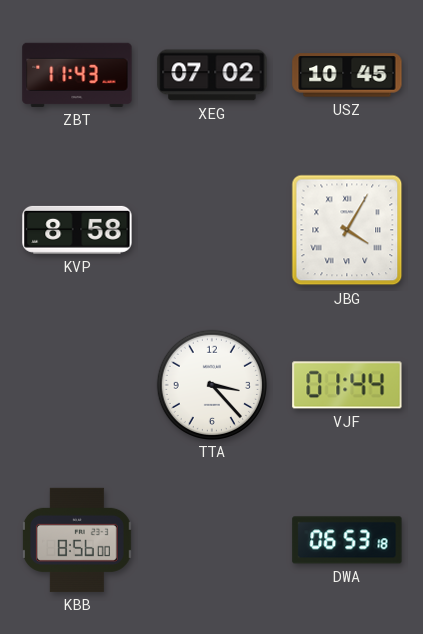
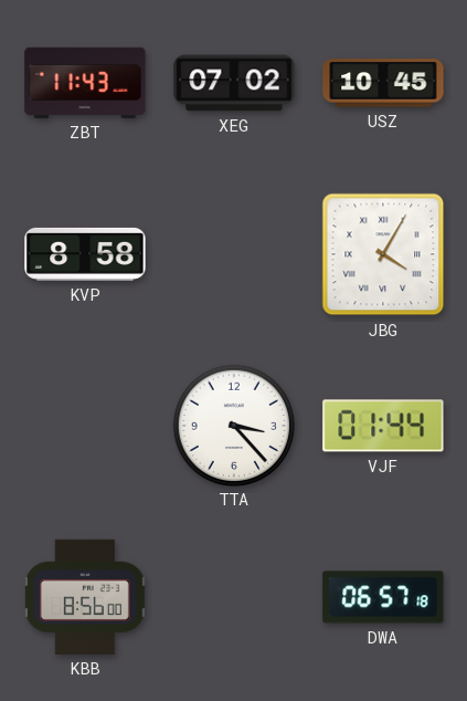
DWA: 06:53 -> 06:57
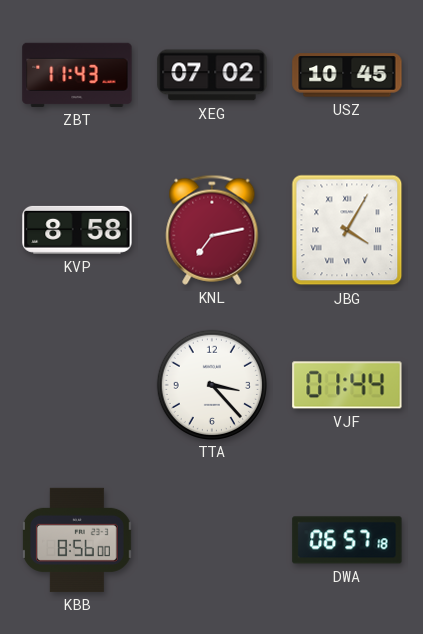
KNL: none -> 7:13
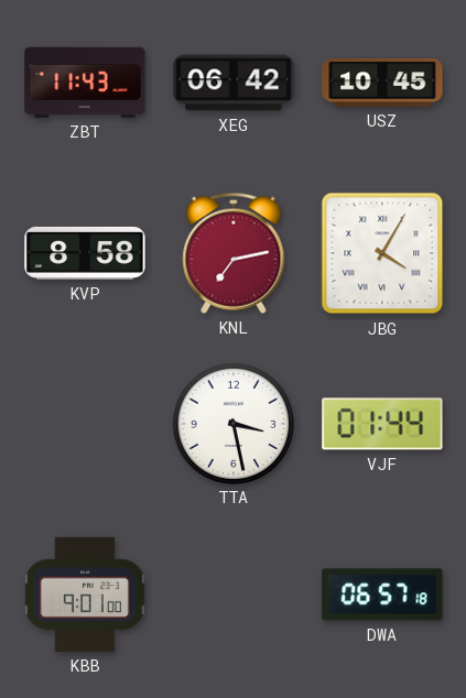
XEG: 07:02 -> 06:42
TTA: 3:23 -> 3:28
KBB: 8:56 -> 9:01
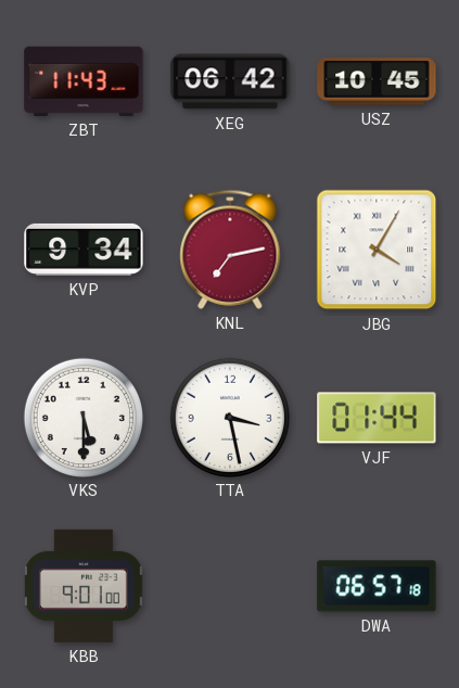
KVP: 8:58 -> 9:34
VKS: none -> 5:30
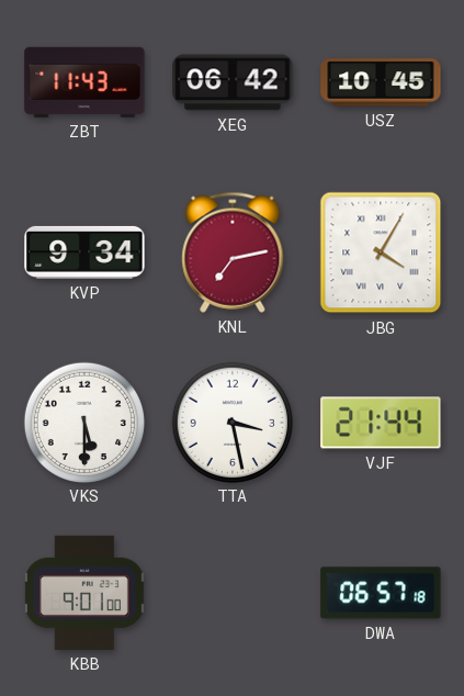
VJF: 01:44 -> 21:44
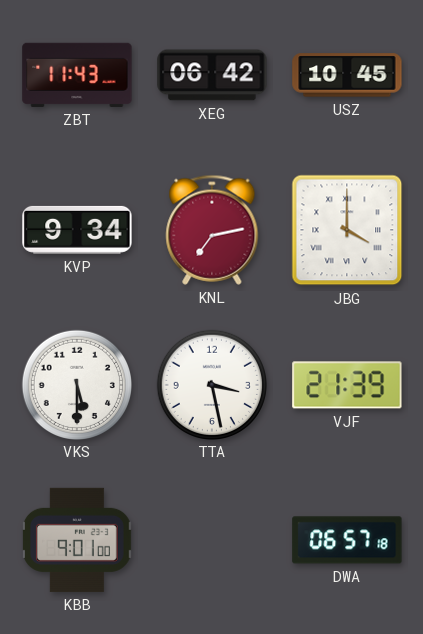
JBG: 4:05 -> 4:00
VJF: 21:44 -> 21:39
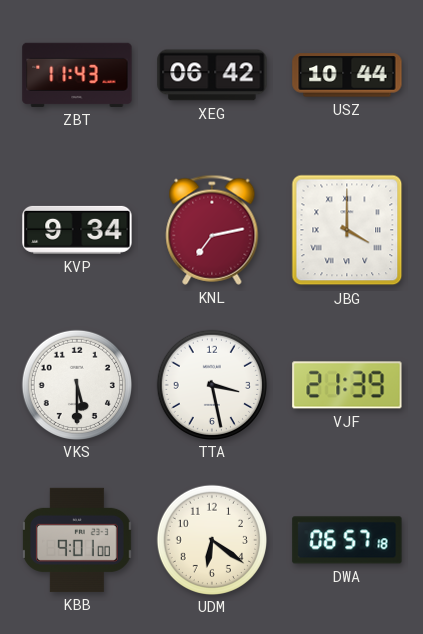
USZ: 10:45 -> 10:44
UDM: none -> 6:21
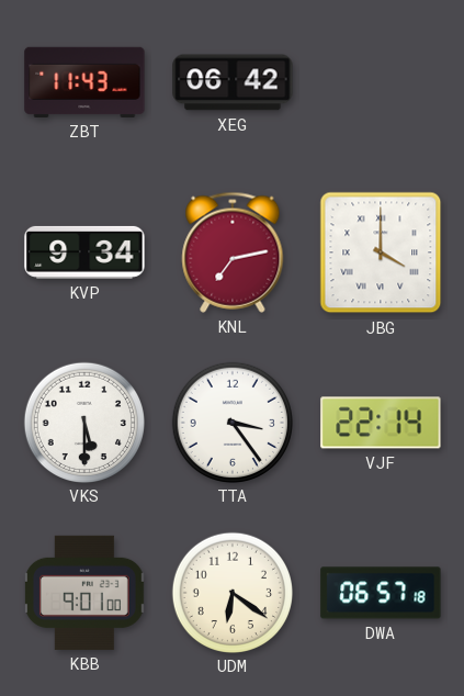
USZ: 10:44 -> none
TTA: 3:28 -> 3:24
VJF: 21:39 -> 22:14
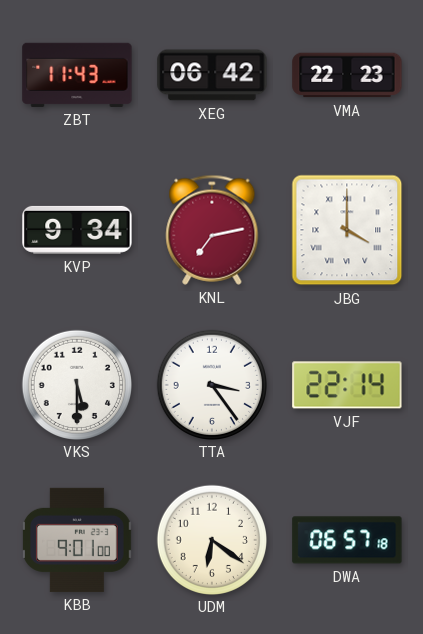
VMA: none -> 22:23
